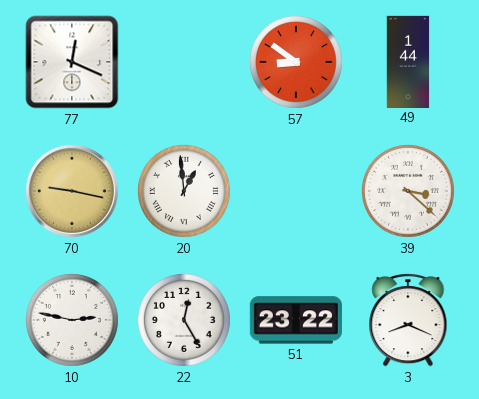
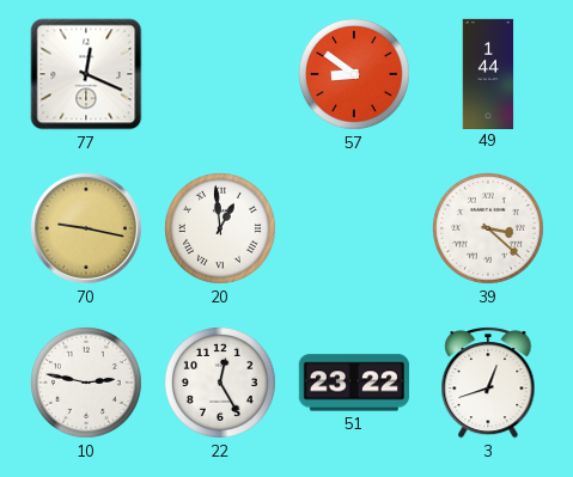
3: 8:19 -> 12:42
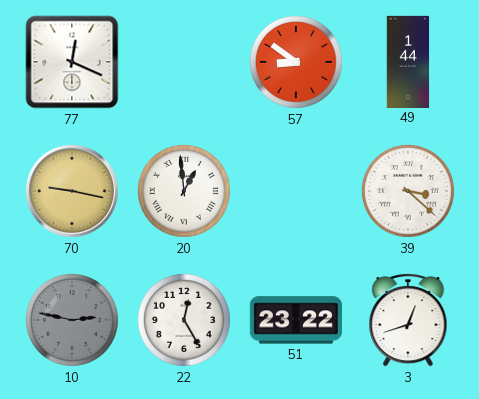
10 dial: white -> grey
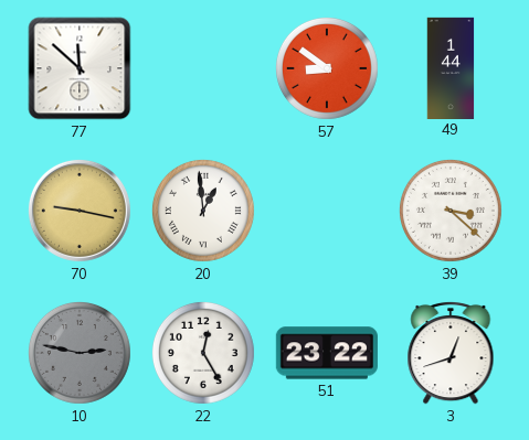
77: 12:19 -> 11:52
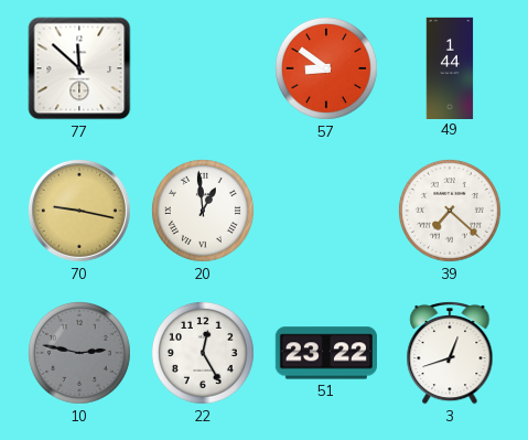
39: 3:22 -> 7:22
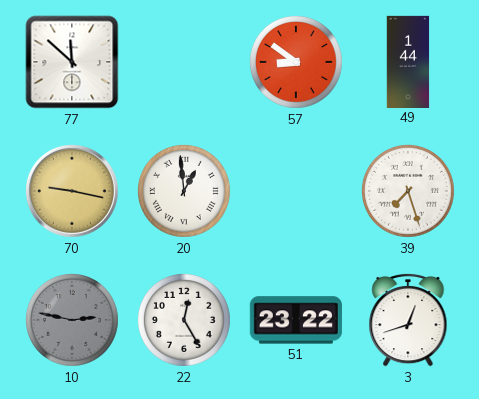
39: 7:22 -> 7:27
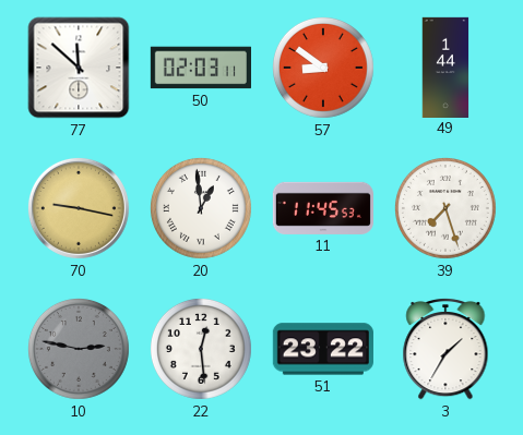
50: none -> 02:03
11: none -> 11:45
22: 12:25 -> 12:29
3: 12:42 -> 1:35
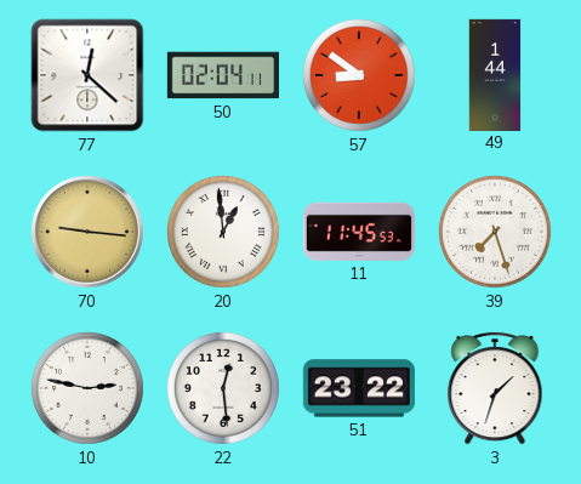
77: 11:52 -> 12:22
50: 02:03 -> 02:04
70: 9:17 -> 9:16
10 dial: grey -> white
3: 1:35 -> 1:33
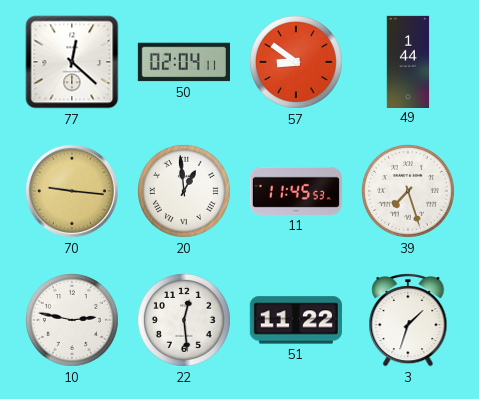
51: 23:22 -> 11:22
